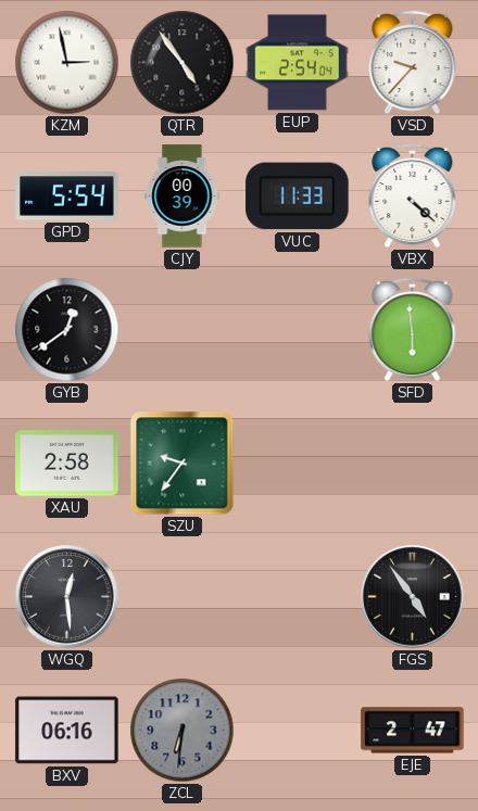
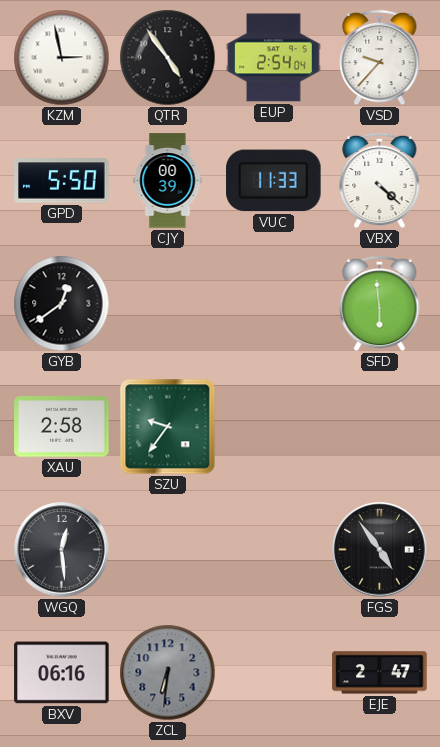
GPD: 5:54 -> 5:50
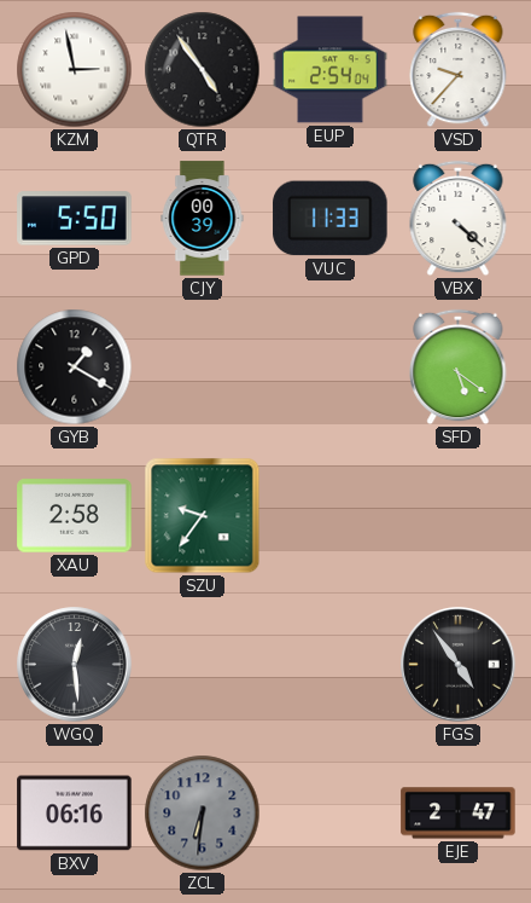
GYB: 12:39 -> 1:20
SFD: 5:59 -> 5:21
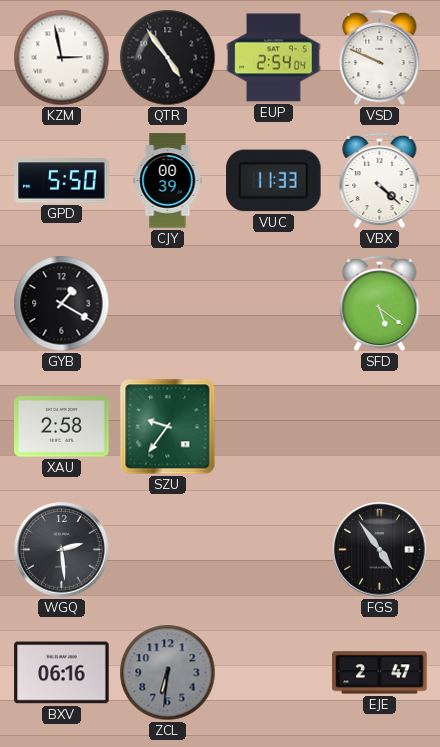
VSD: 9:37 -> 9:49
WGQ: 12:29 -> 2:29
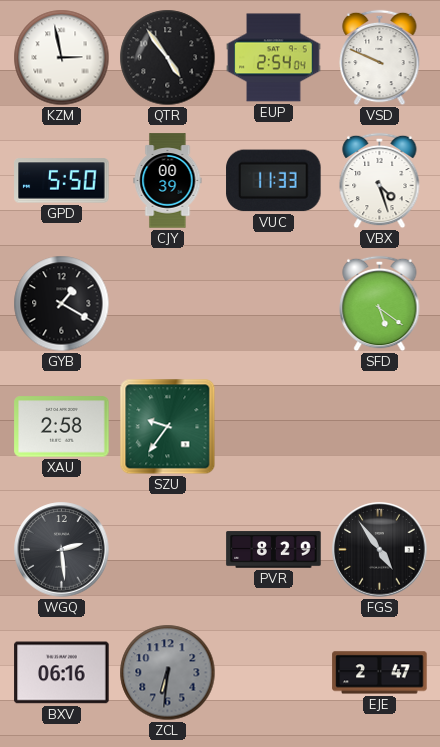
VBX: 4:22 -> 4:27
PVR: none -> 8:29
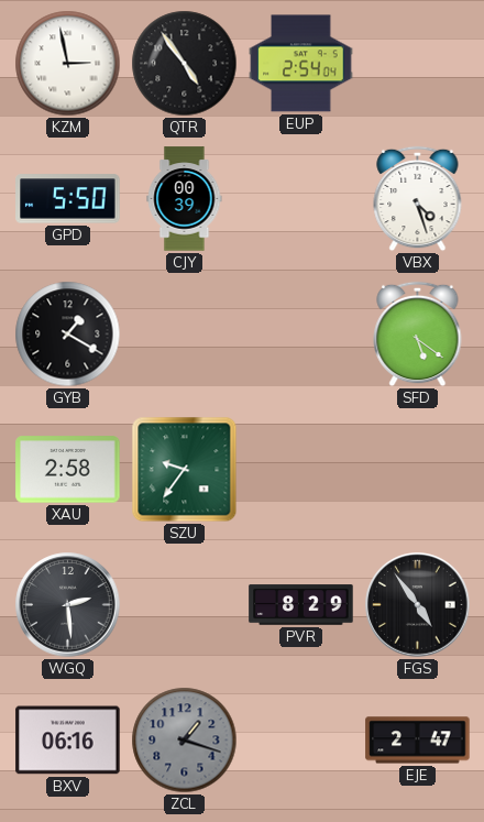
VSD: 9:49 -> none
VUC: 11:33 -> none
ZCL: 6:31 -> 1:18
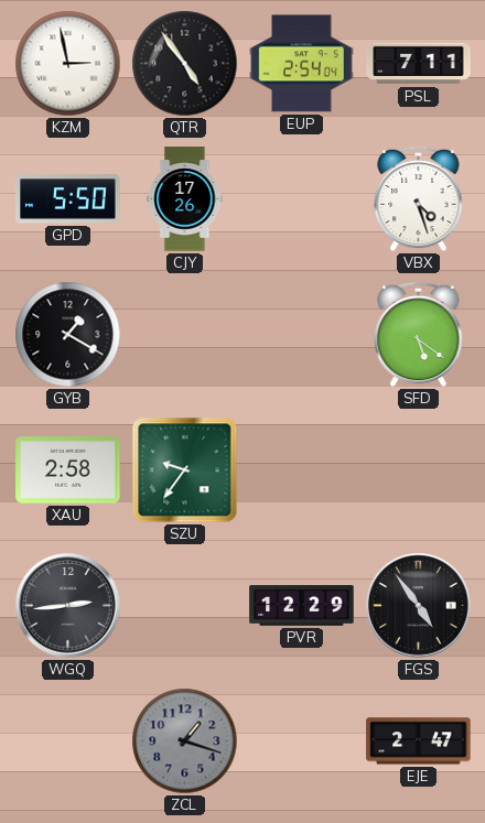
PSL: none -> 7:11
CJY: 00:39 -> 17:26
WGQ: 2:29 -> 2:44
PVR: 8:29 -> 12:29
BXV: 06:16 -> none
